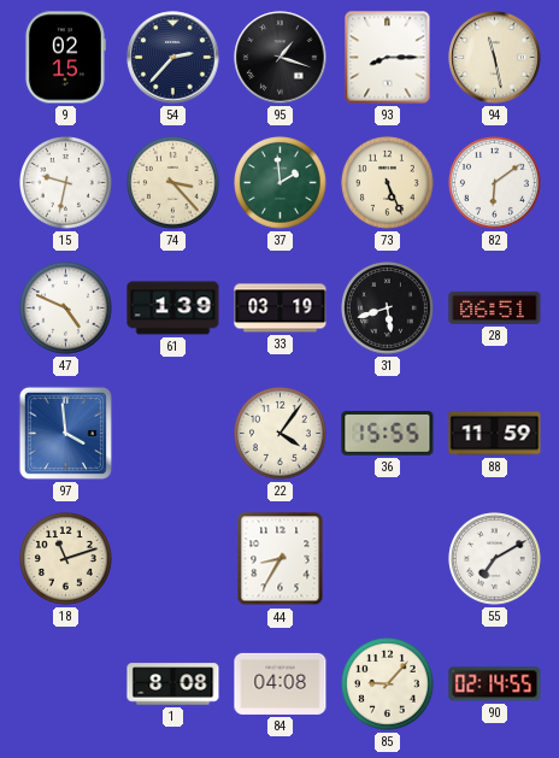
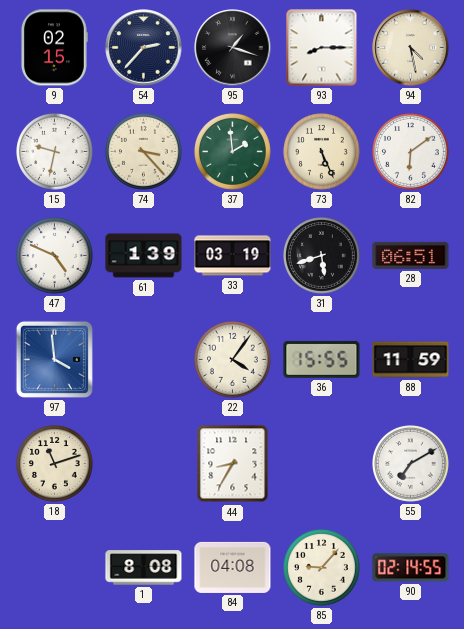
94: 11:28 -> 4:28
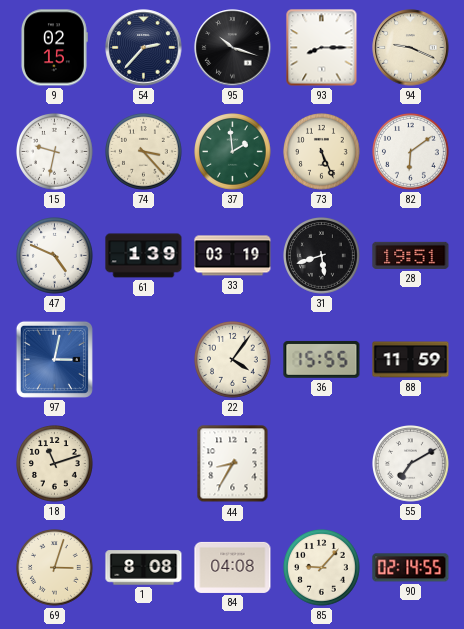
95: 1:18 -> 10:18
94: 4:28 -> 9:19
28: 06:51 -> 19:51
97: 3:59 -> 3:02
69: none -> 3:03
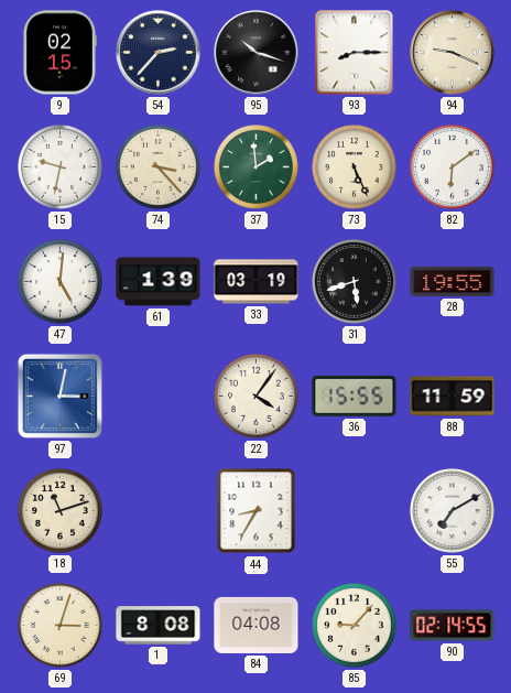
47: 4:49 -> 5:01
28: 19:51 -> 19:55
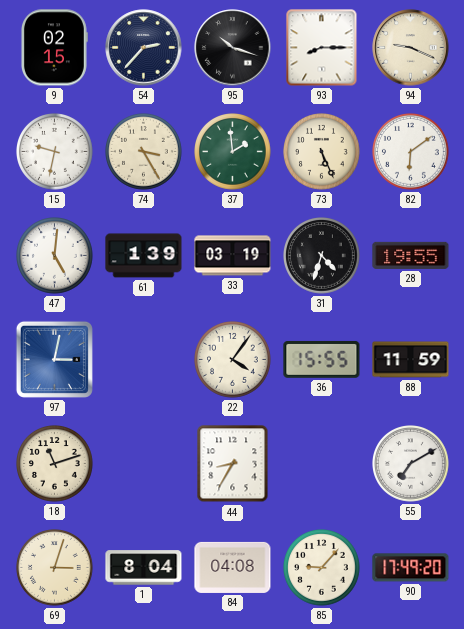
74: 3:23 -> 3:25
31: 5:42 -> 4:33
1: 8:08 -> 8:04
90: 02:14 -> 17:49
